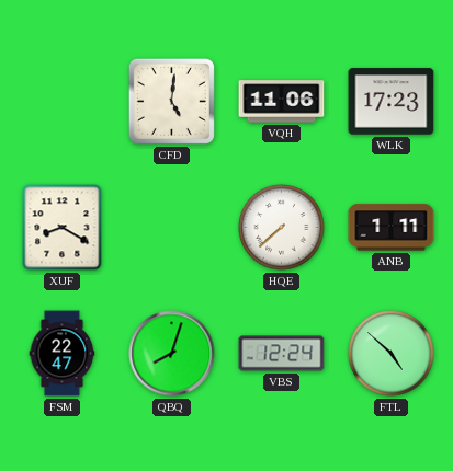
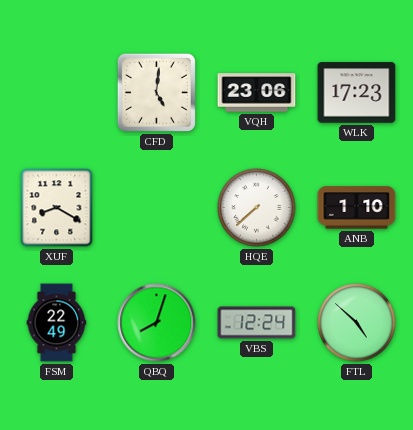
VQH: 11:06 -> 23:06
ANB: 1:11 -> 1:10
FSM: 22:47 -> 22:49
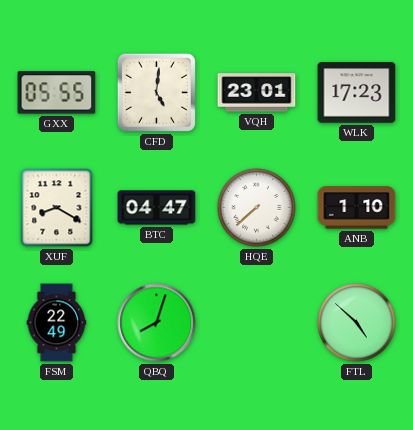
GXX: none -> 05:55
VQH: 23:06 -> 23:01
BTC: none -> 04:47
VBS: 12:24 -> none
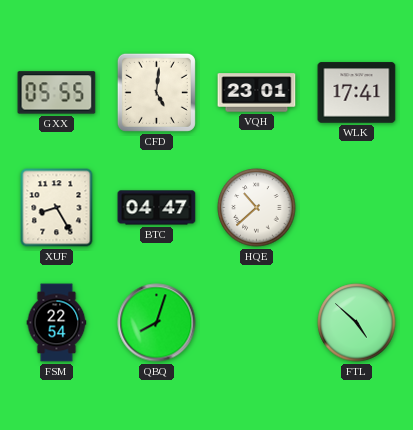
WLK: 17:23 -> 17:41
XUF: 8:20 -> 8:25
HQE: 7:38 -> 10:38
ANB: 1:10 -> none
FSM: 22:49 -> 22:54
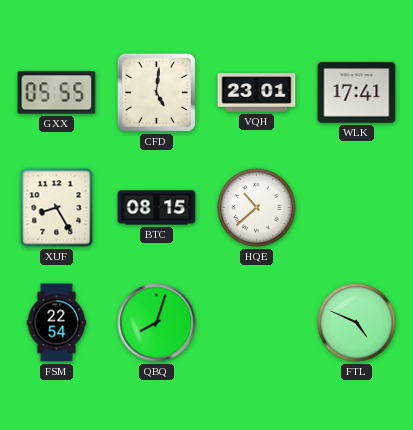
BTC: 04:47 -> 08:15
FTL: 4:52 -> 4:49
